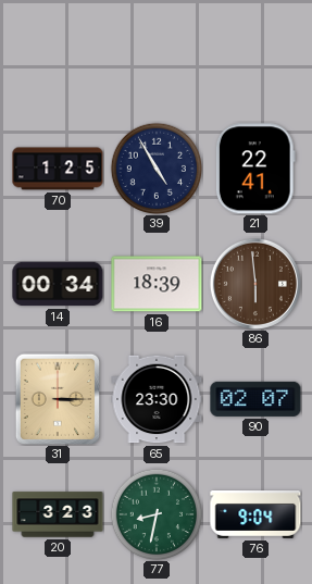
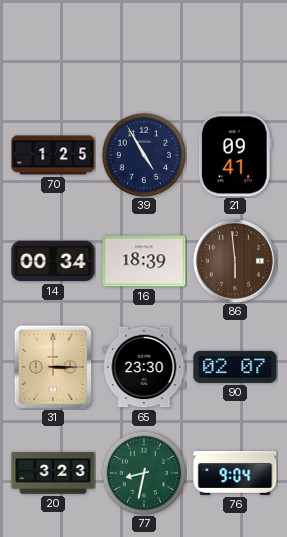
21: 22:41 -> 09:41
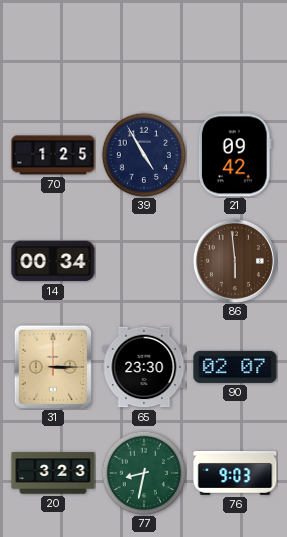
21: 09:41 -> 09:42
16: 18:39 -> none
76: 9:04 -> 9:03
